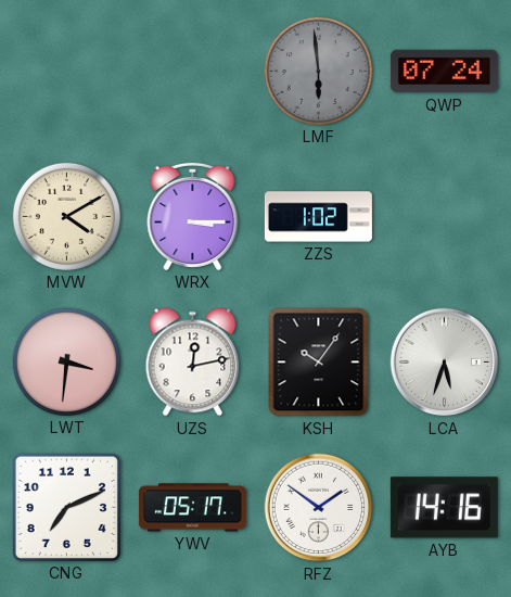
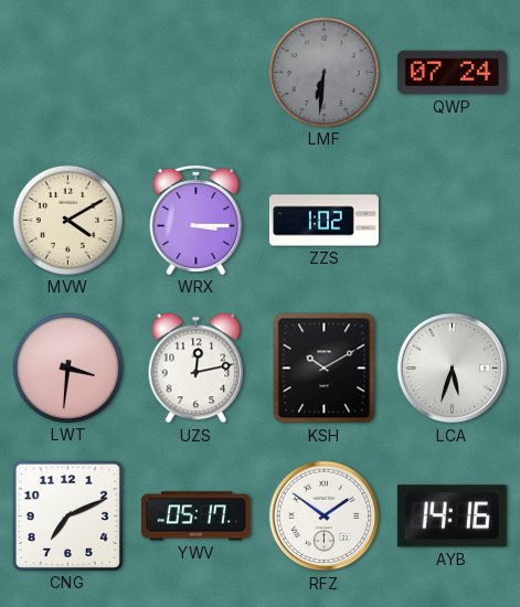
LMF: 5:59 -> 6:31
KSH: 10:06 -> 10:10
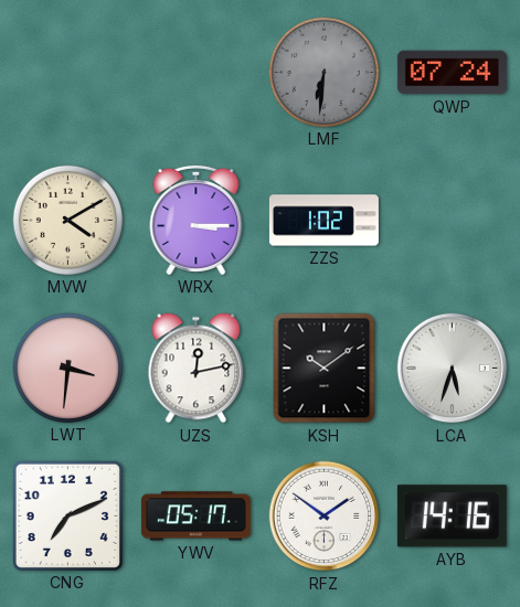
KSH: 10:10 -> 10:09
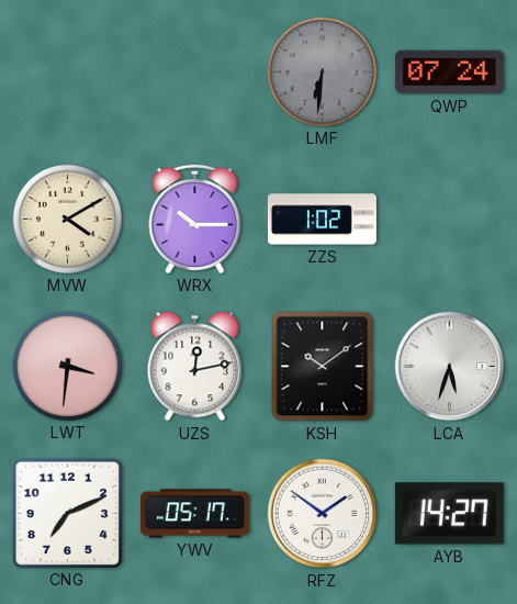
WRX: 3:15 -> 10:15
AYB: 14:16 -> 14:27
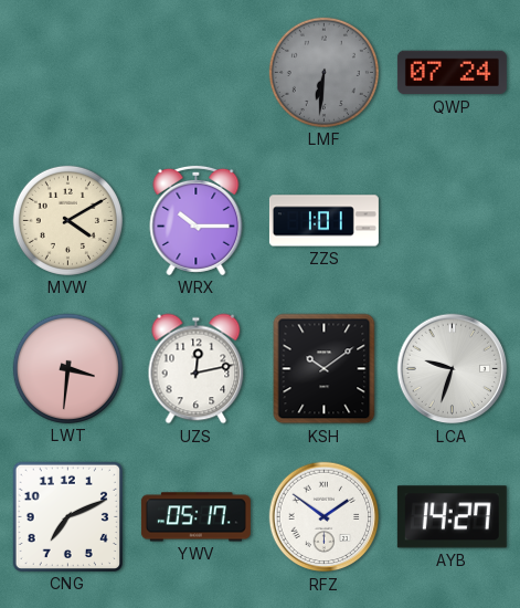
ZZS: 1:02 -> 1:01
LCA: 5:33 -> 9:33
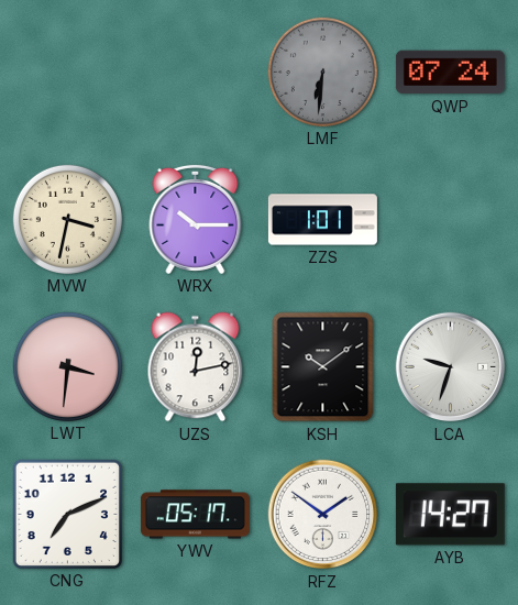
MVW: 4:10 -> 3:32
